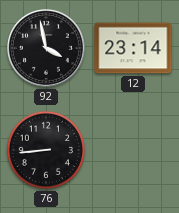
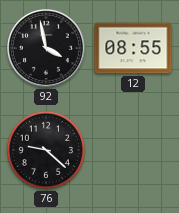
12: 23:14 -> 08:55
76: 8:44 -> 9:22
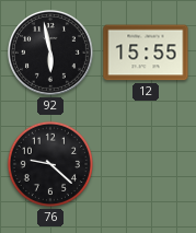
92: 3:58 -> 5:58
12: 08:55 -> 15:55
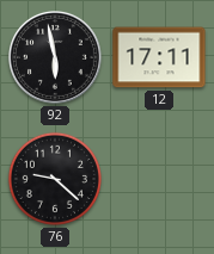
12: 15:55 -> 17:11
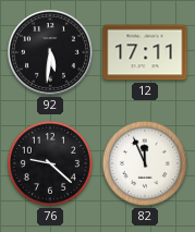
92: 5:58 -> 5:31
82: none -> 11:56
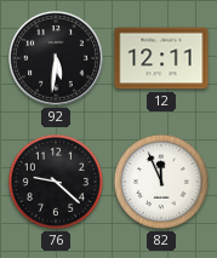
12: 17:11 -> 12:11
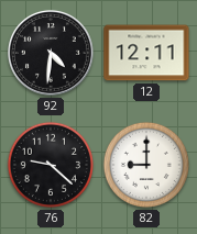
92: 5:31 -> 4:31
82: 11:56 -> 9:00
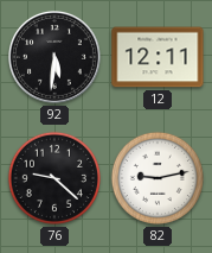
92: 4:31 -> 5:31
82: 9:00 -> 9:13
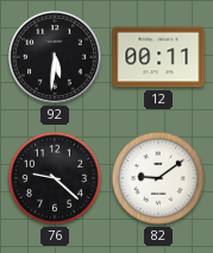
12: 12:11 -> 00:11
82: 9:13 -> 9:09
